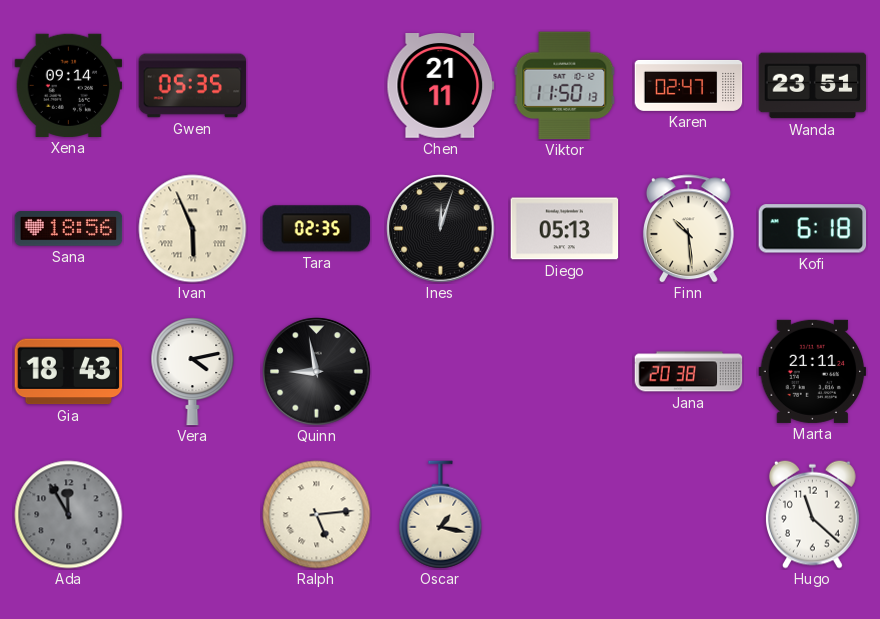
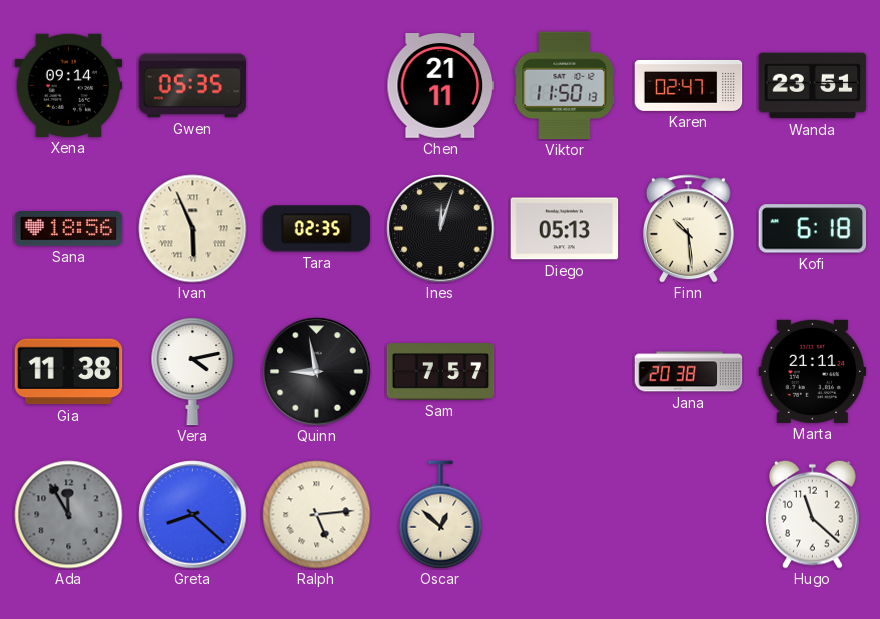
Gia: 18:43 -> 11:38
Sam: none -> 7:57
Greta: none -> 8:22
Oscar: 1:17 -> 12:52
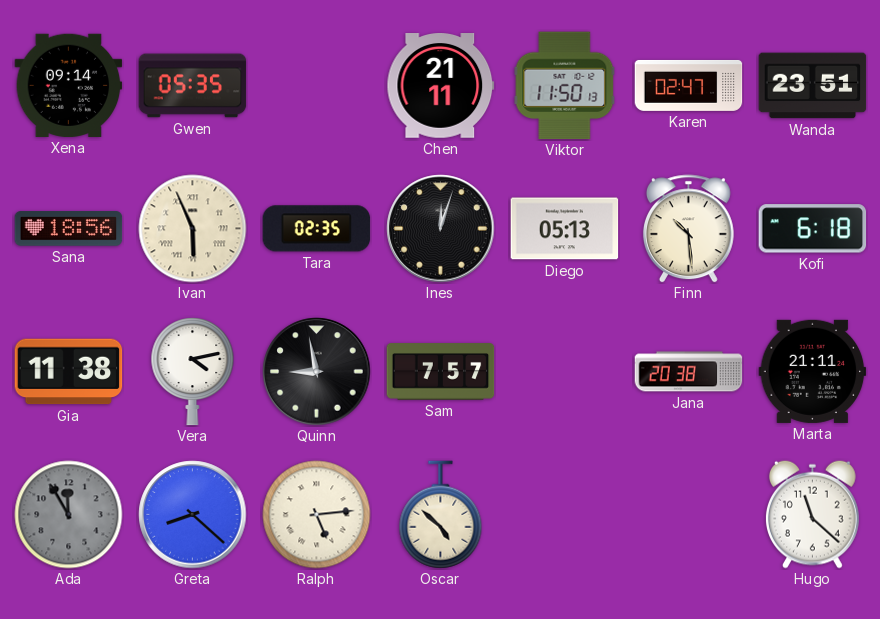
Oscar: 12:52 -> 4:52
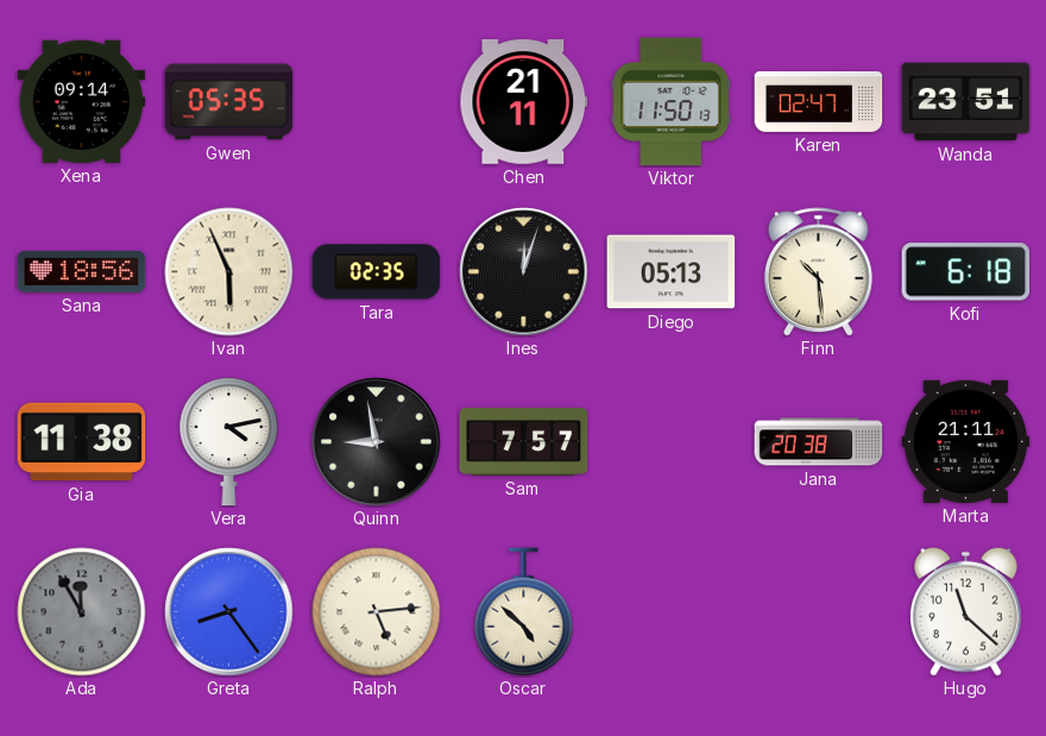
Greta: 8:22 -> 8:24
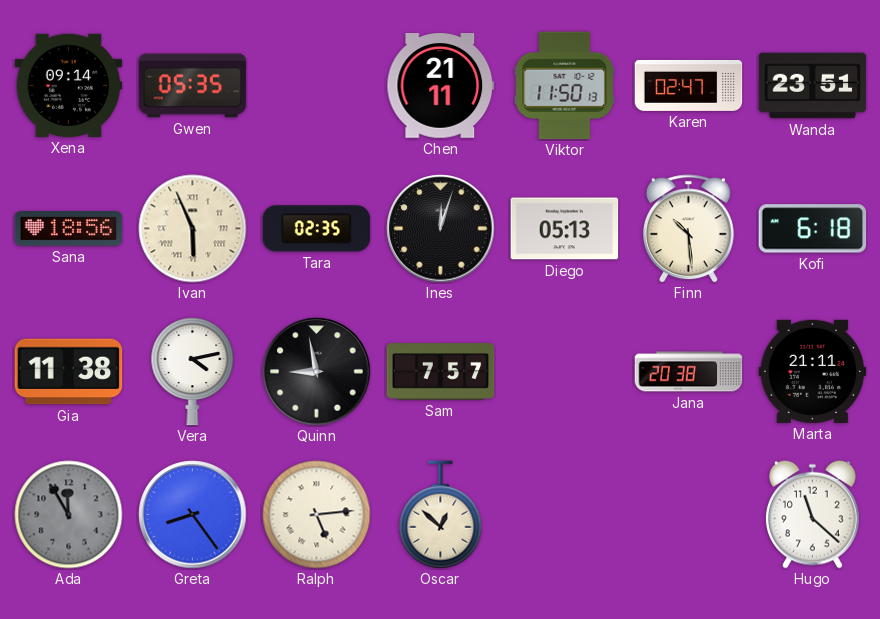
Oscar: 4:52 -> 12:52
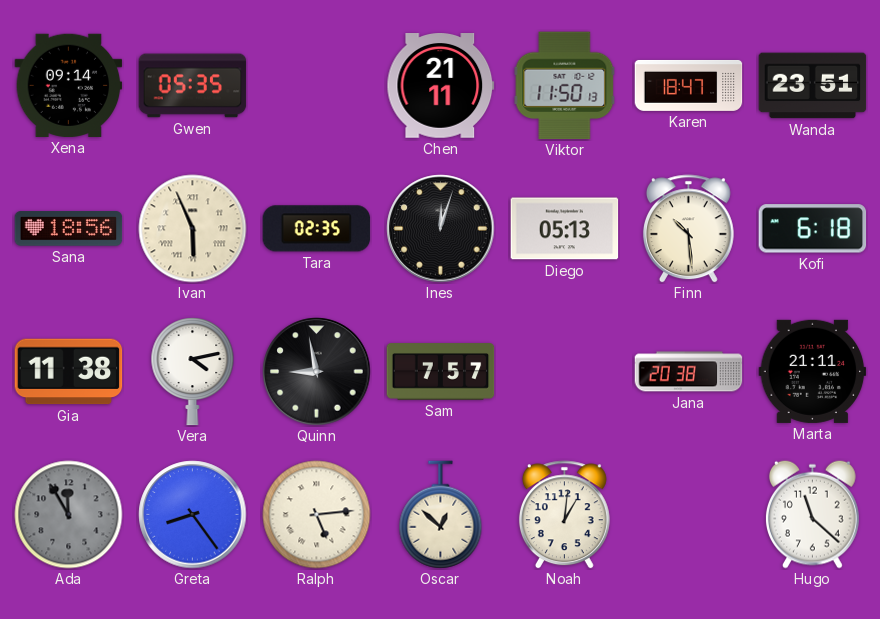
Karen: 02:47 -> 18:47
Noah: none -> 1:01
